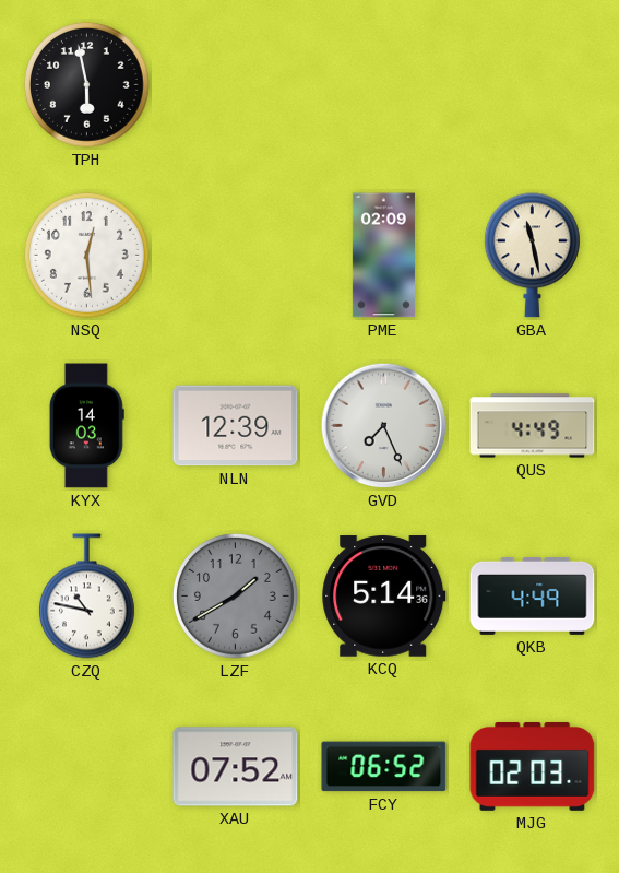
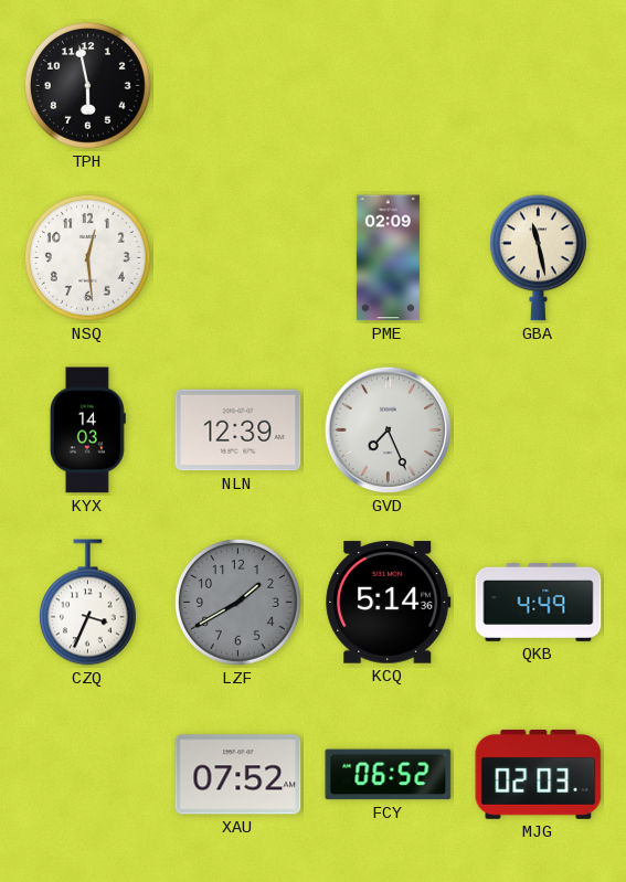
QUS: 4:49 -> none
CZQ: 10:47 -> 3:34
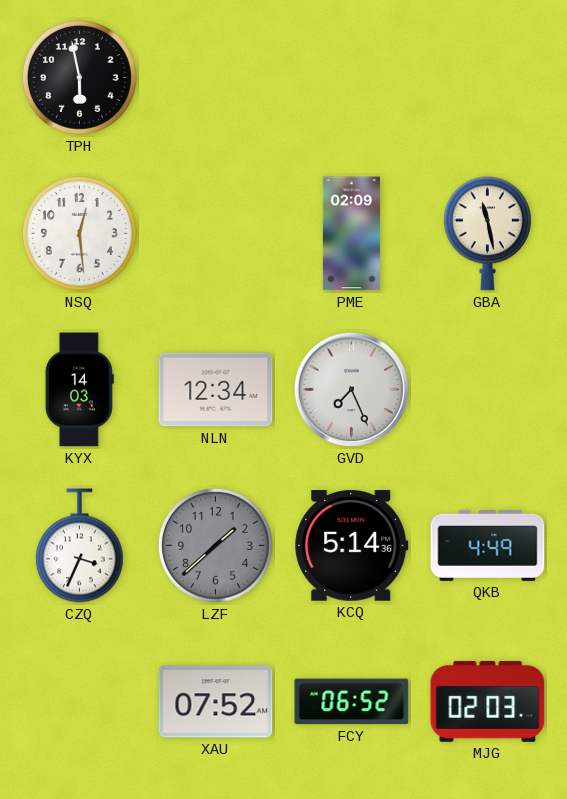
NLN: 12:39 -> 12:34
LZF: 1:40 -> 1:38
